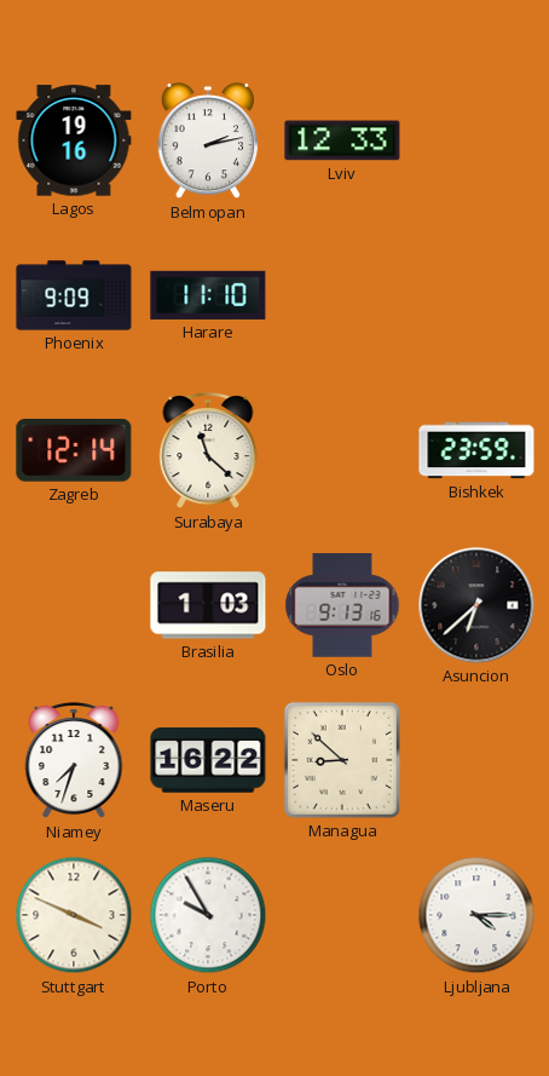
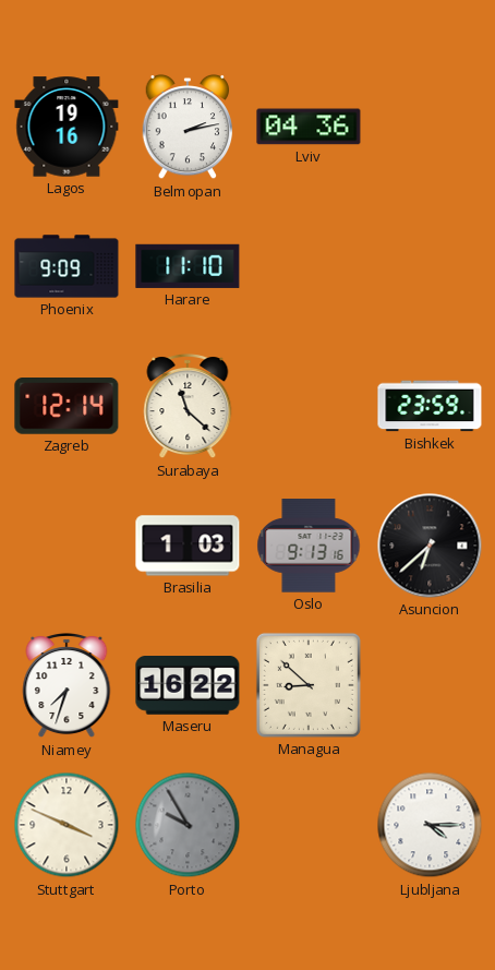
Lviv: 12:33 -> 04:36
Porto dial: white -> grey
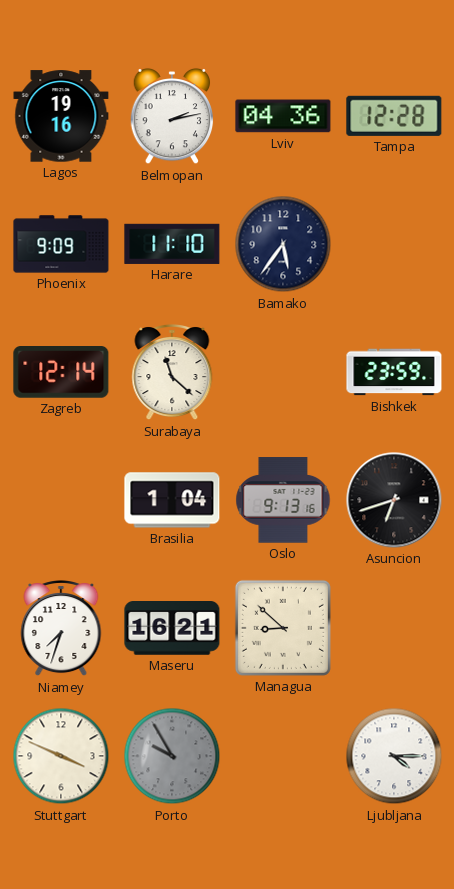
Tampa: none -> 12:28
Bamako: none -> 5:36
Brasilia: 1:03 -> 1:04
Asuncion: 6:38 -> 6:42
Maseru: 16:22 -> 16:21
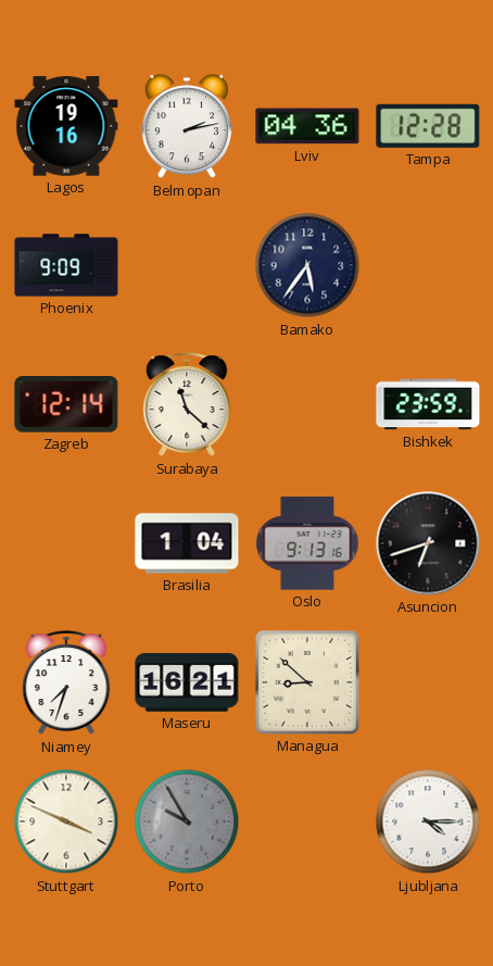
Harare: 11:10 -> none
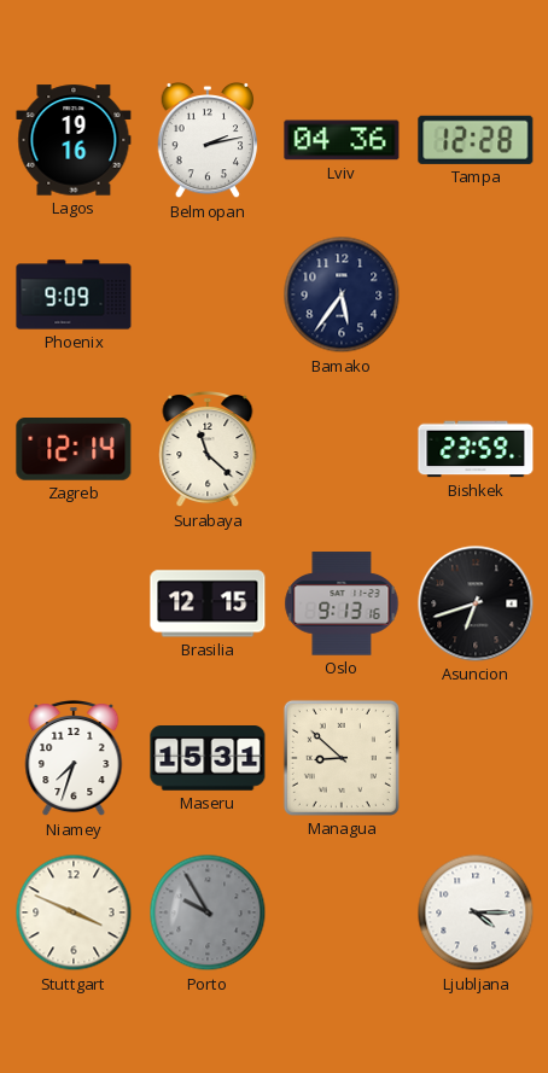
Brasilia: 1:04 -> 12:15
Maseru: 16:21 -> 15:31
